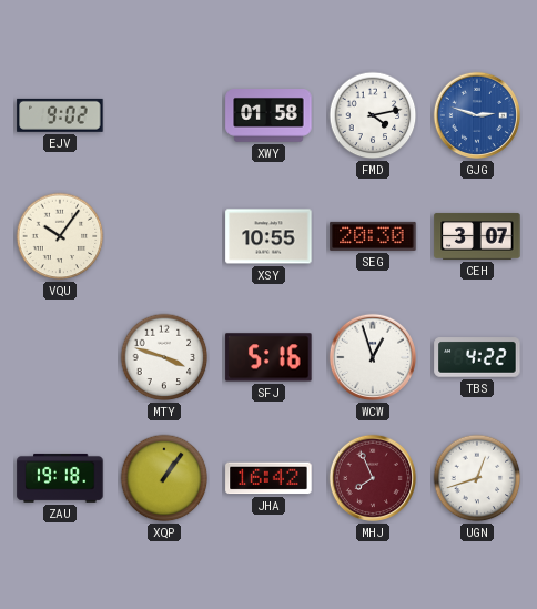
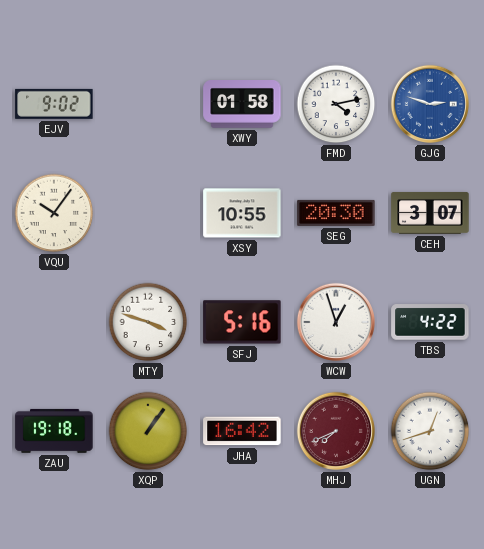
MHJ: 7:56 -> 7:41
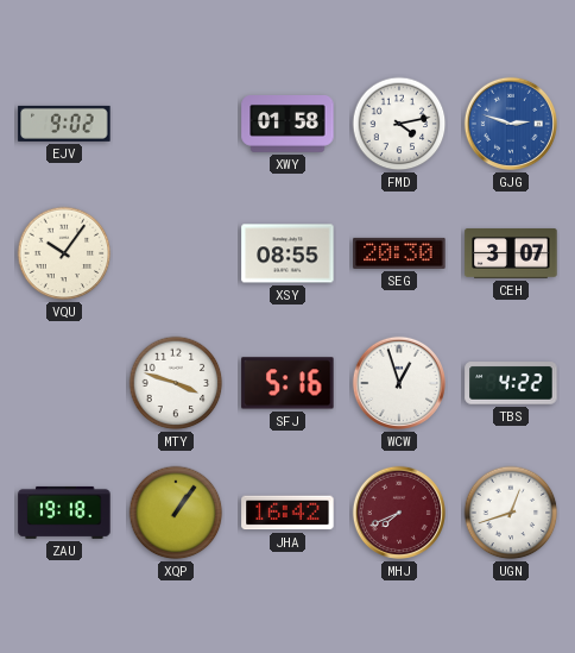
XSY: 10:55 -> 08:55
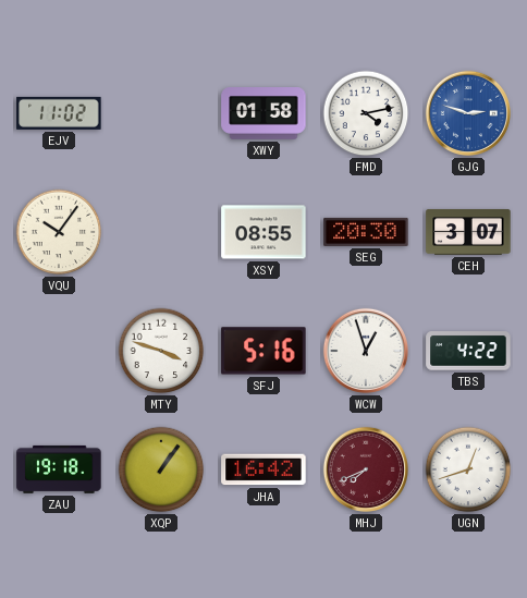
EJV: 9:02 -> 11:02
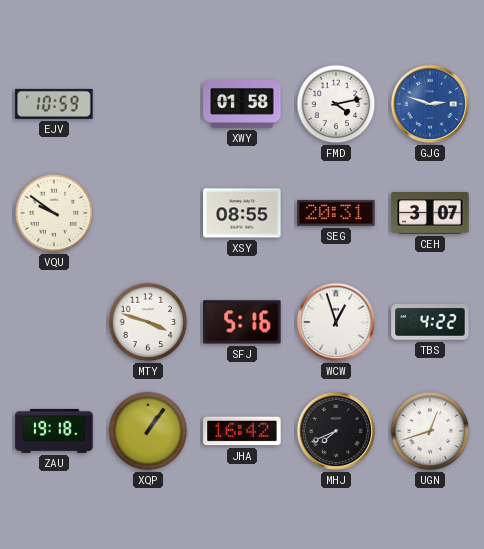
EJV: 11:02 -> 10:59
VQU: 10:06 -> 9:51
SEG: 20:30 -> 20:31
MHJ dial: burgundy -> black
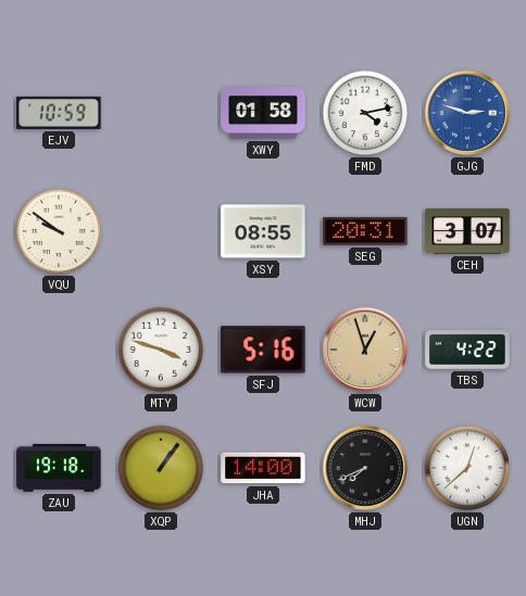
WCW dial: white -> champagne
JHA: 16:42 -> 14:00
UGN: 12:42 -> 12:38
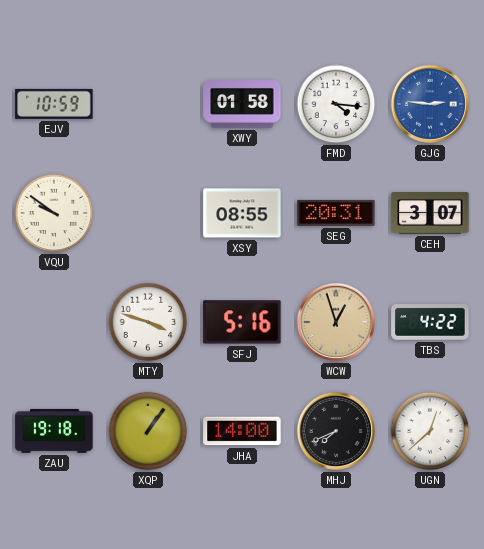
FMD: 4:13 -> 4:16
GJG: 2:48 -> 2:46
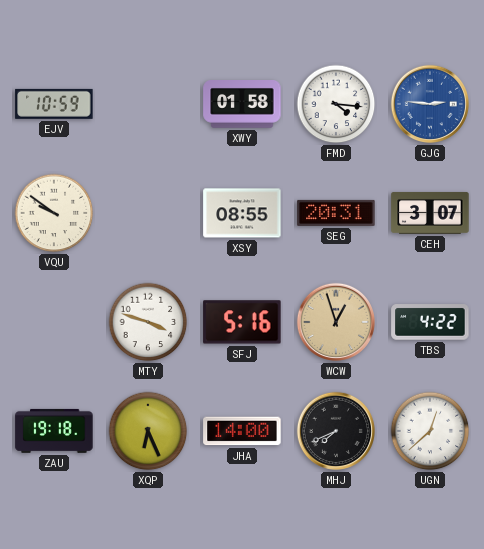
XQP: 1:06 -> 6:26
